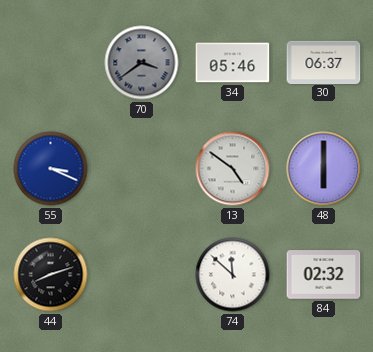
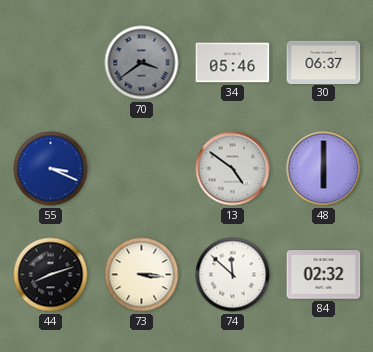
73: none -> 3:16
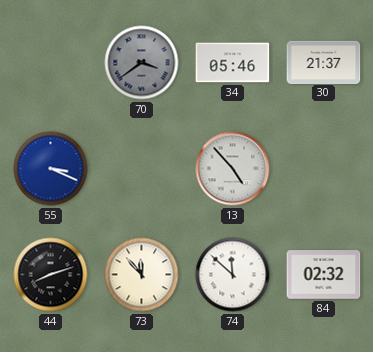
30: 06:37 -> 21:37
13: 4:51 -> 4:53
48: 6:00 -> none
73: 3:16 -> 11:53
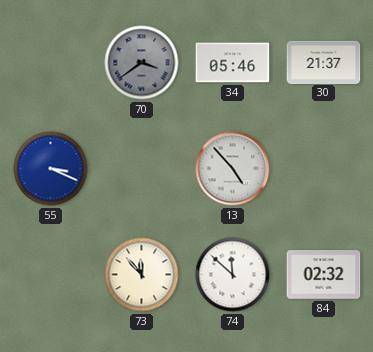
44: 8:12 -> none
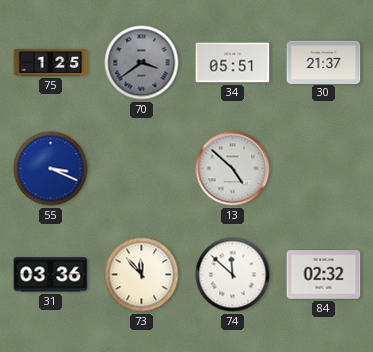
75: none -> 1:25
34: 05:46 -> 05:51
13: 4:53 -> 4:52
31: none -> 03:36
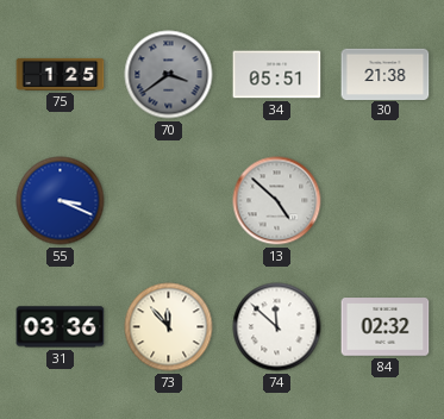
30: 21:37 -> 21:38
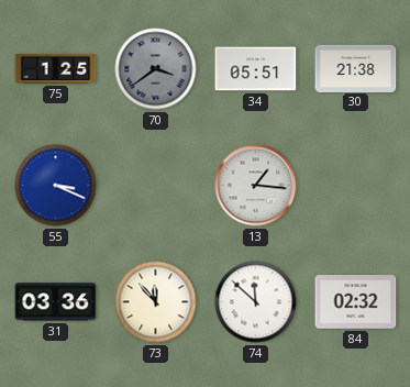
13: 4:52 -> 1:16
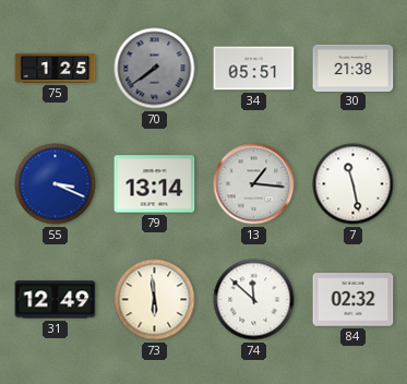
70: 3:39 -> 7:39
79: none -> 13:14
7: none -> 11:28
31: 03:36 -> 12:49
73: 11:53 -> 5:59
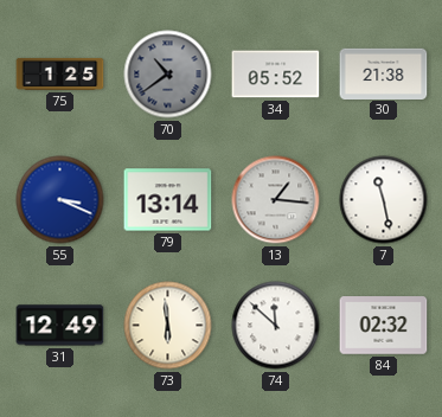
70: 7:39 -> 10:39
34: 05:51 -> 05:52
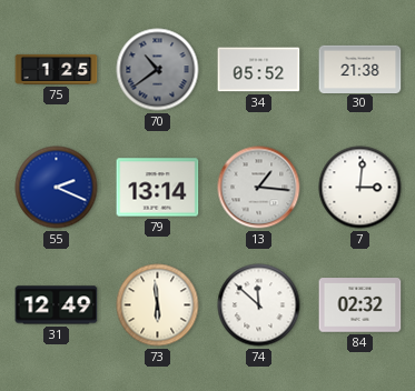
55: 3:19 -> 2:19
7: 11:28 -> 3:01
